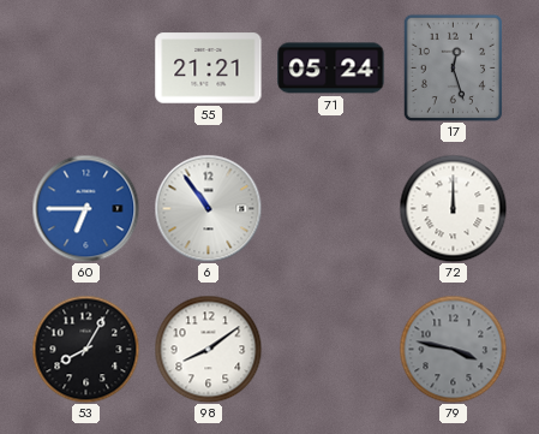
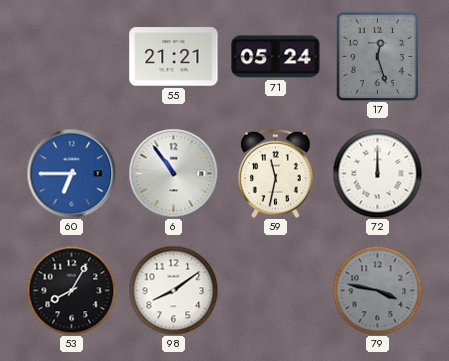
59: none -> 11:32
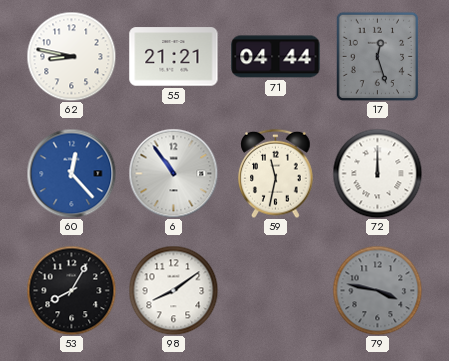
62: none -> 8:47
71: 05:24 -> 04:44
60: 6:45 -> 12:23
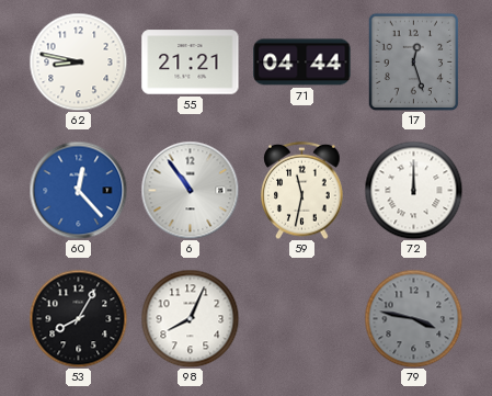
98: 8:09 -> 8:04
